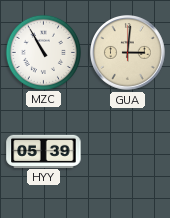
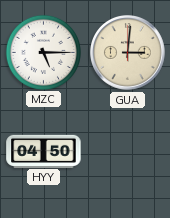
MZC: 10:55 -> 5:15
HYY: 05:39 -> 04:50
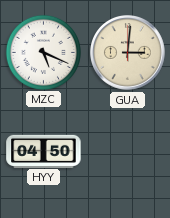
MZC: 5:15 -> 5:19
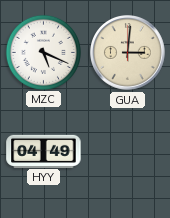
HYY: 04:50 -> 04:49
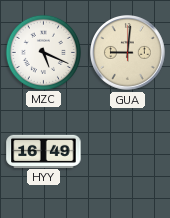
GUA: 3:01 -> 9:01
HYY: 04:49 -> 16:49
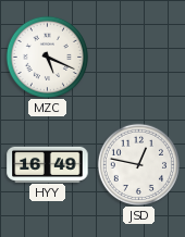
GUA: 9:01 -> none
JSD: none -> 12:47
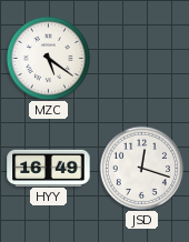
MZC: 5:19 -> 5:21
JSD: 12:47 -> 12:18
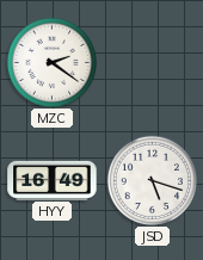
MZC: 5:21 -> 2:21
JSD: 12:18 -> 5:18
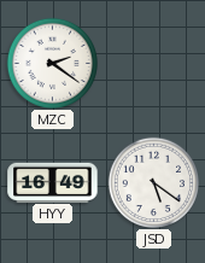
JSD: 5:18 -> 5:21
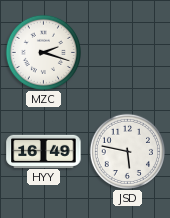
MZC: 2:21 -> 2:18
JSD: 5:21 -> 5:47
